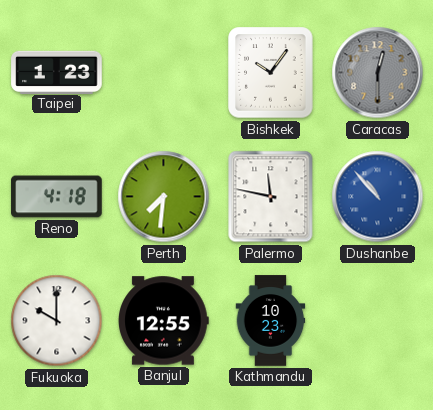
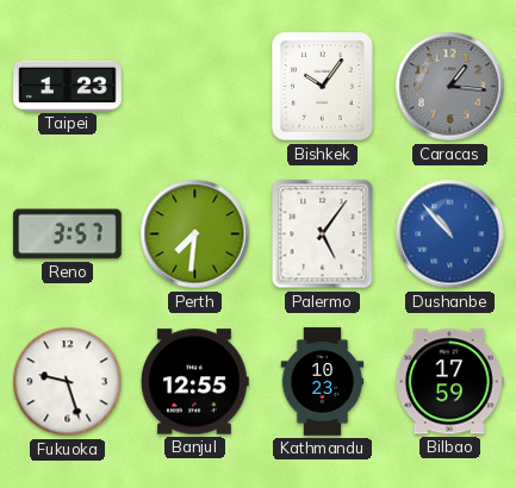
Caracas: 12:30 -> 1:16
Reno: 4:18 -> 3:57
Palermo: 11:47 -> 5:06
Fukuoka: 10:00 -> 9:27
Bilbao: none -> 17:59
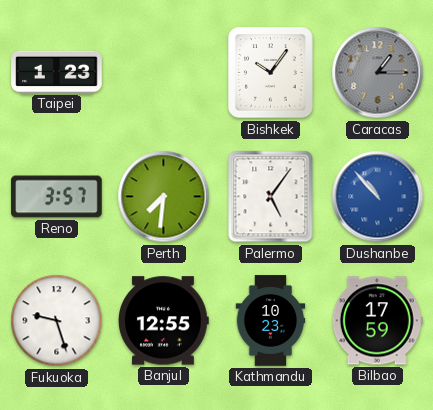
Caracas: 1:16 -> 1:15
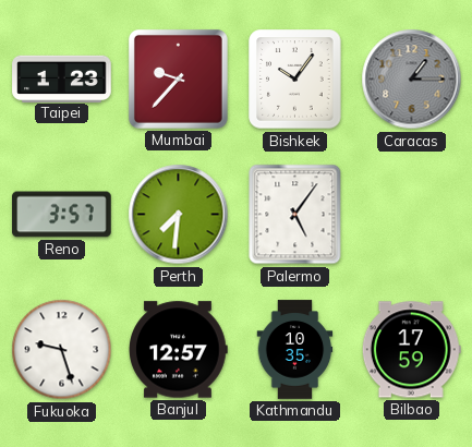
Mumbai: none -> 9:37
Dushanbe: 10:53 -> none
Banjul: 12:55 -> 12:57
Kathmandu: 10:23 -> 10:35
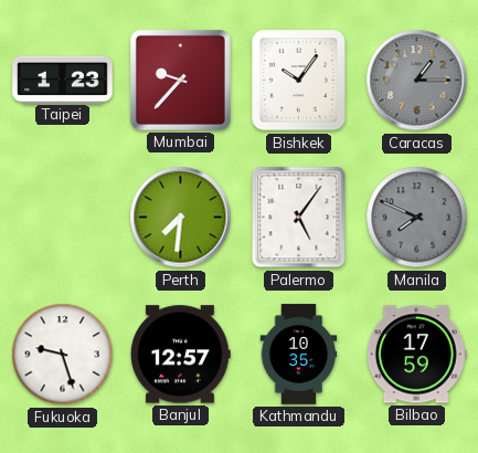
Reno: 3:57 -> none
Manila: none -> 7:49
